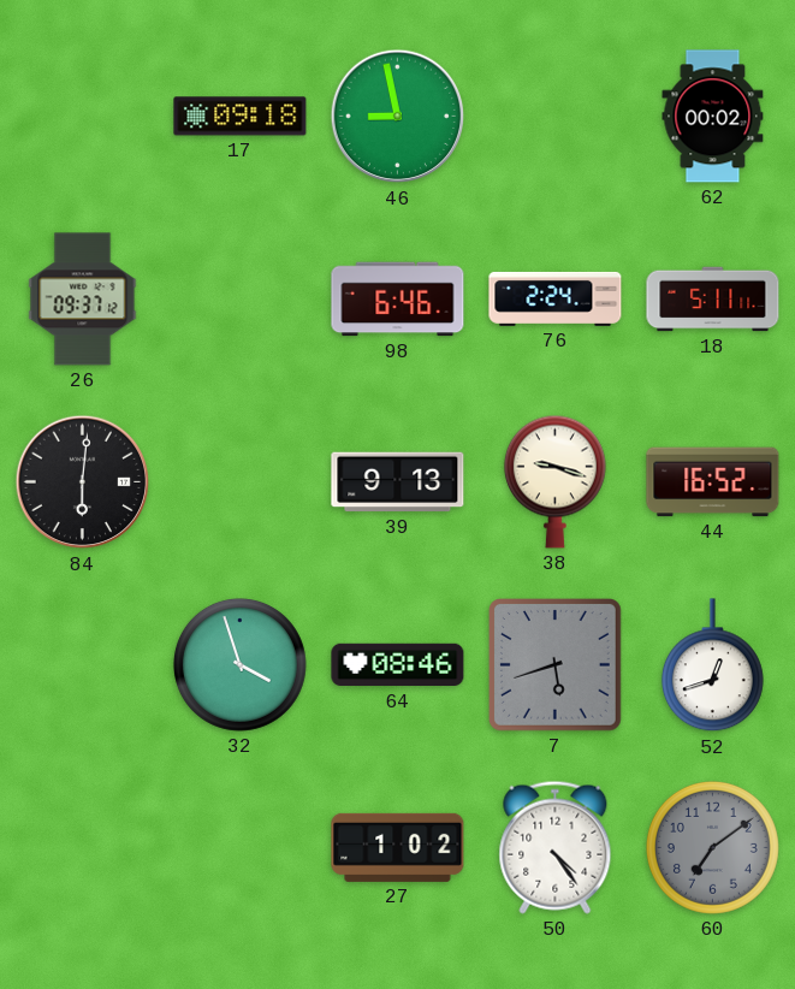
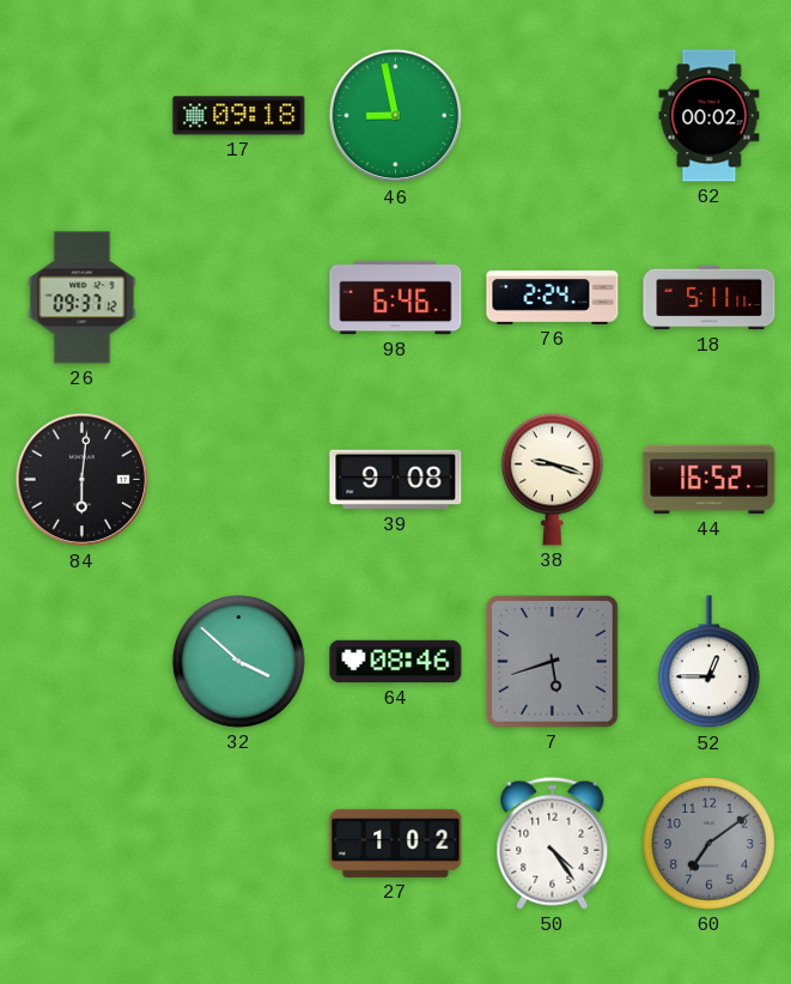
39: 9:13 -> 9:08
32: 3:57 -> 3:52
52: 12:42 -> 12:45
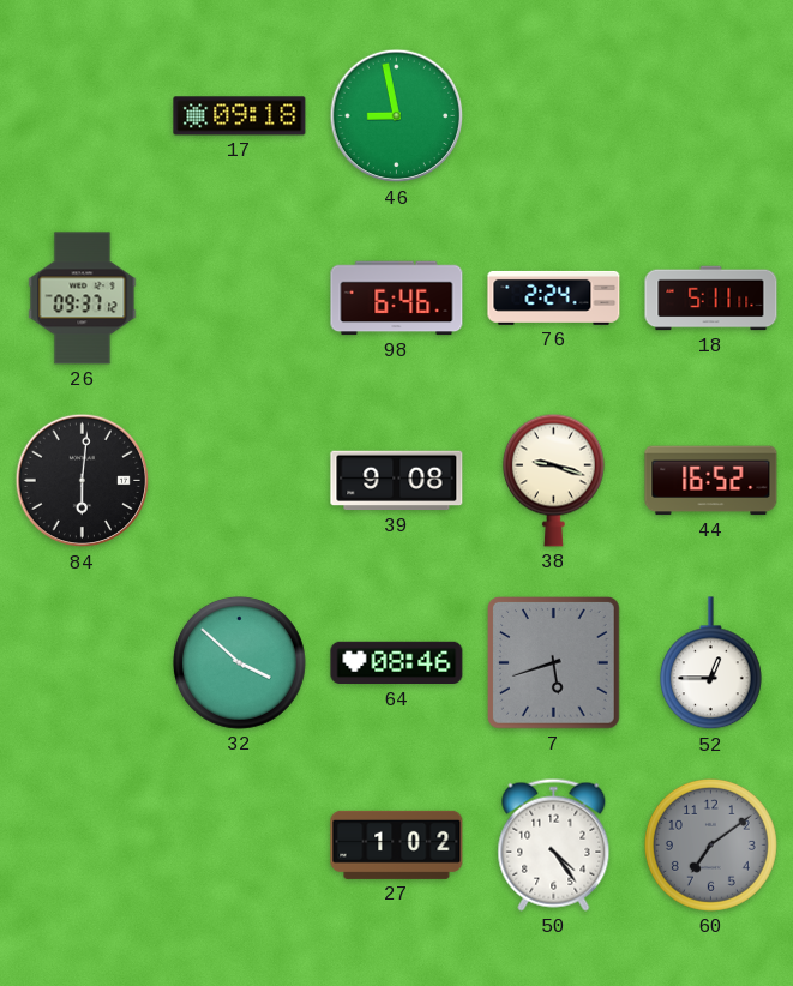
62: 00:02 -> none
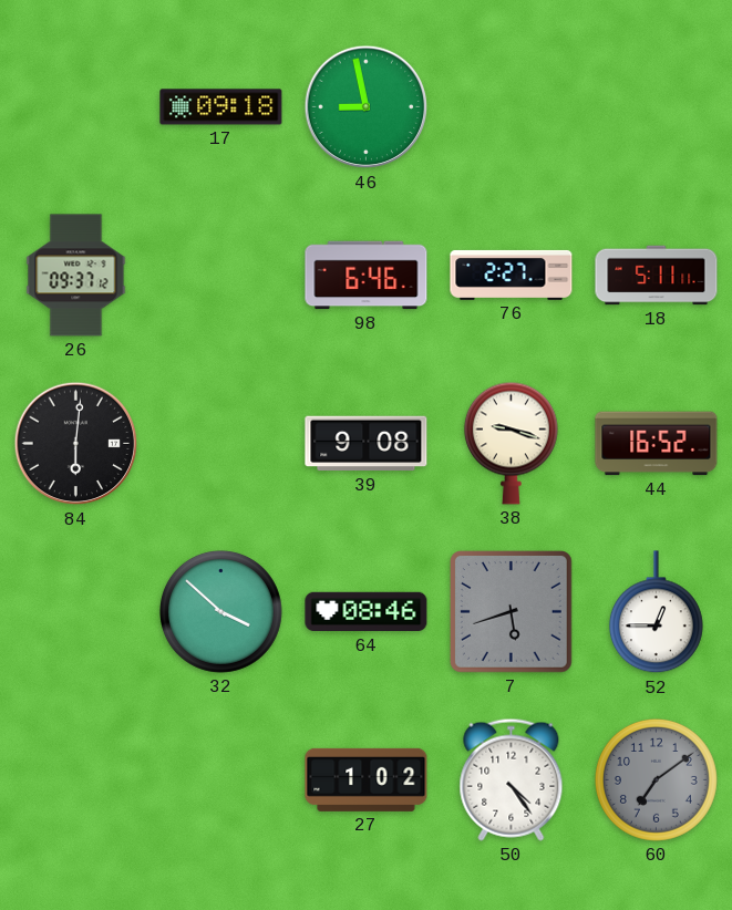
76: 2:24 -> 2:27
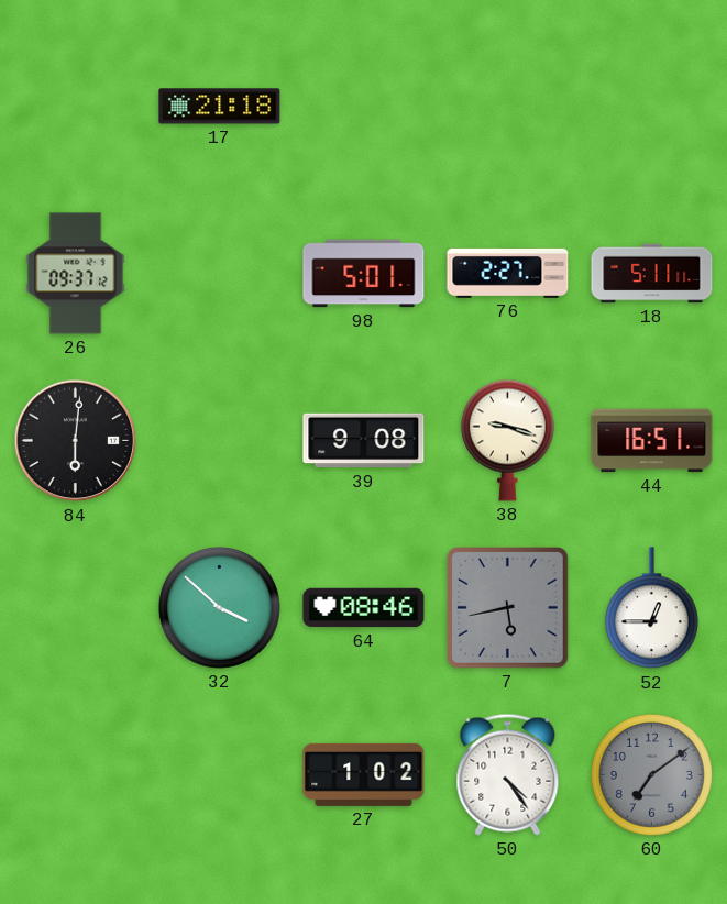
17: 09:18 -> 21:18
46: 8:58 -> none
98: 6:46 -> 5:01
44: 16:52 -> 16:51
7: 5:42 -> 5:43
